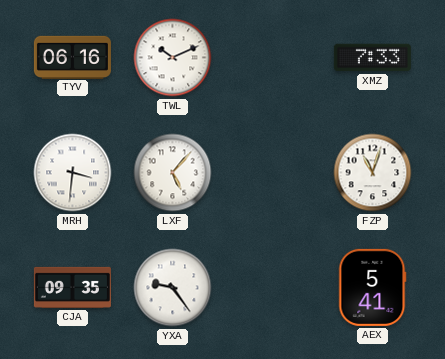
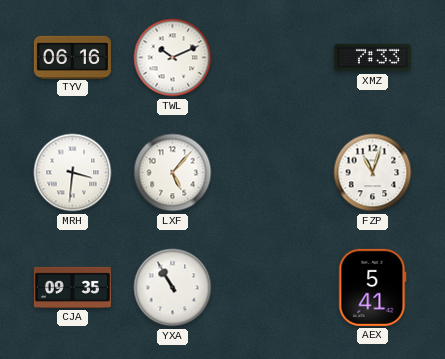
YXA: 9:24 -> 10:55
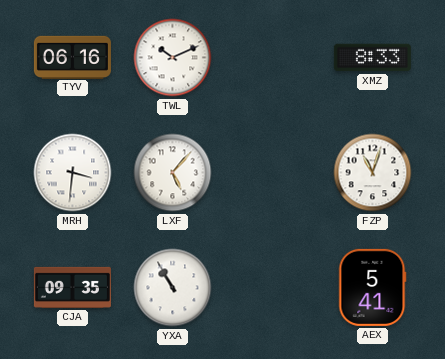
XMZ: 7:33 -> 8:33
